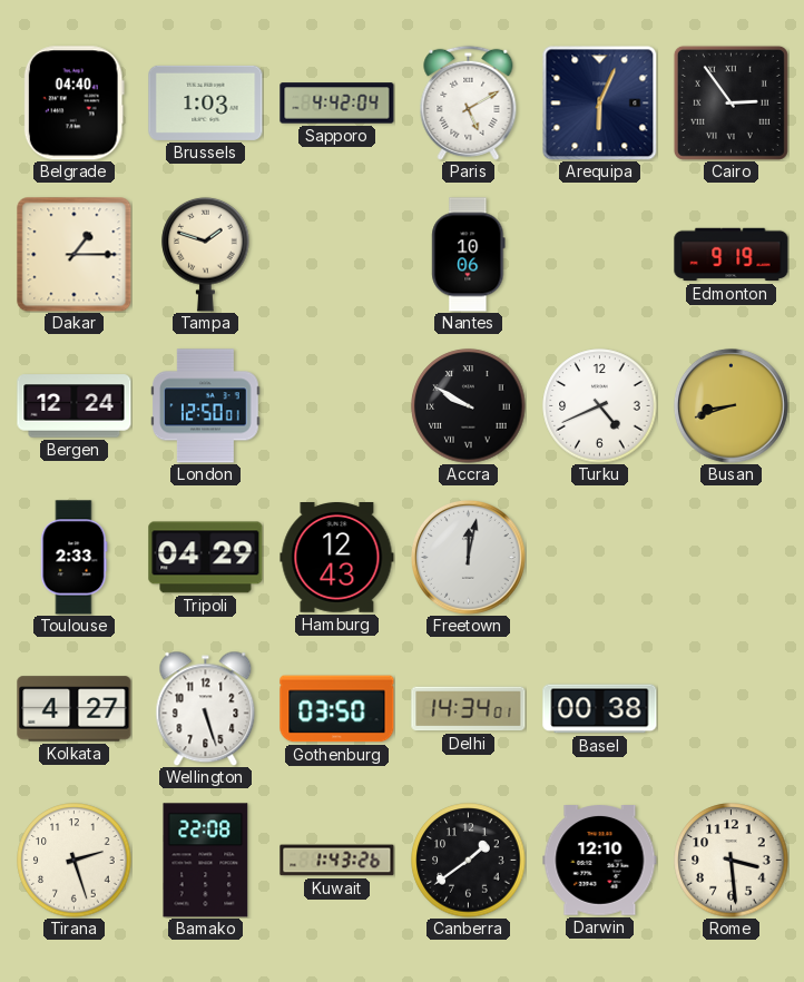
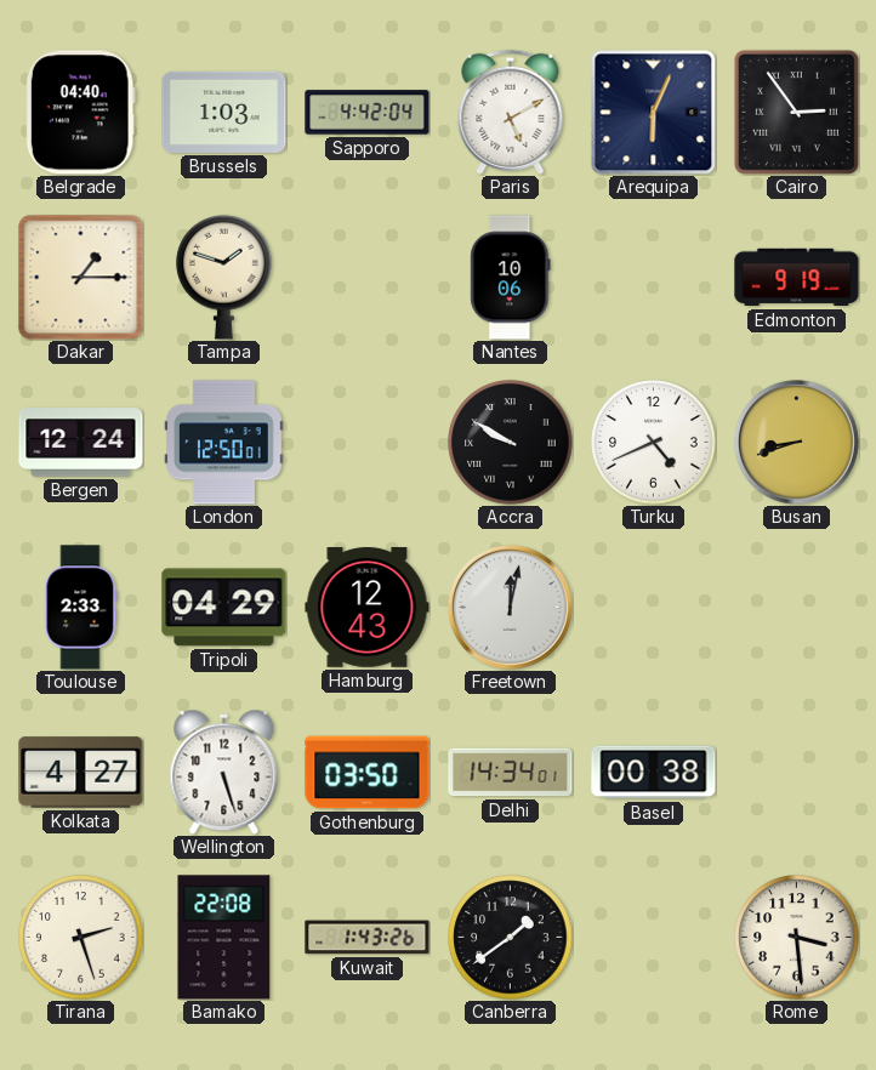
Darwin: 12:10 -> none
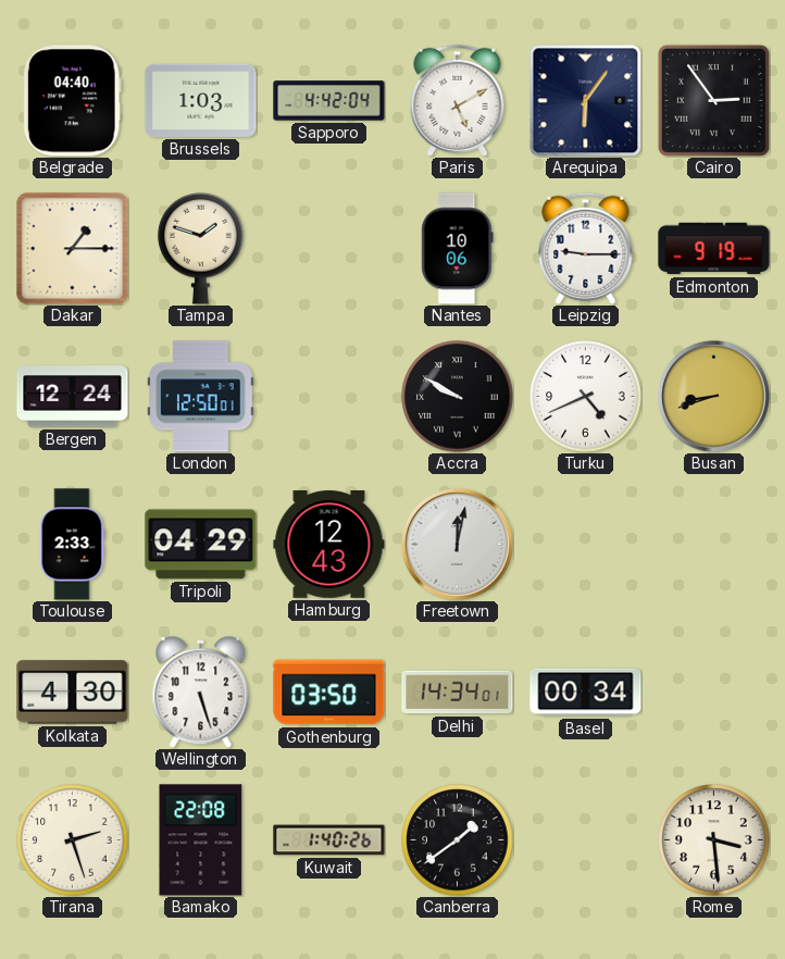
Arequipa: 6:04 -> 6:06
Leipzig: none -> 9:15
Kolkata: 4:27 -> 4:30
Basel: 00:38 -> 00:34
Kuwait: 1:43 -> 1:40
